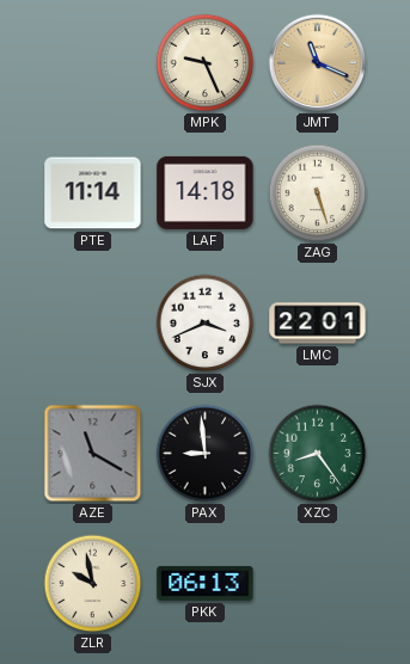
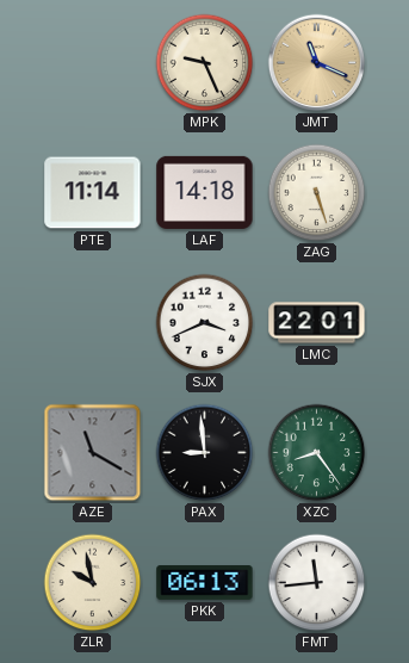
FMT: none -> 11:44
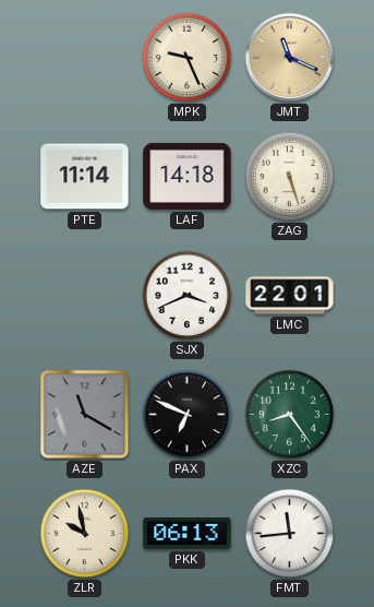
PAX: 8:59 -> 6:49
